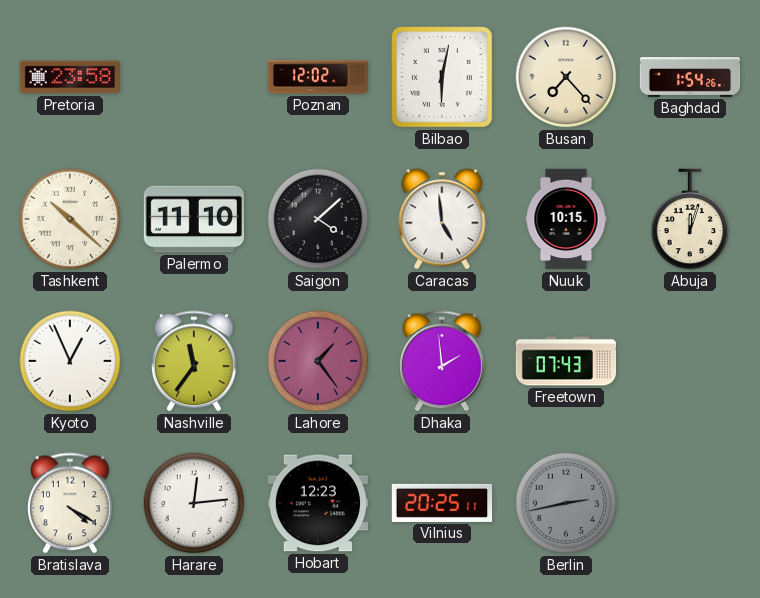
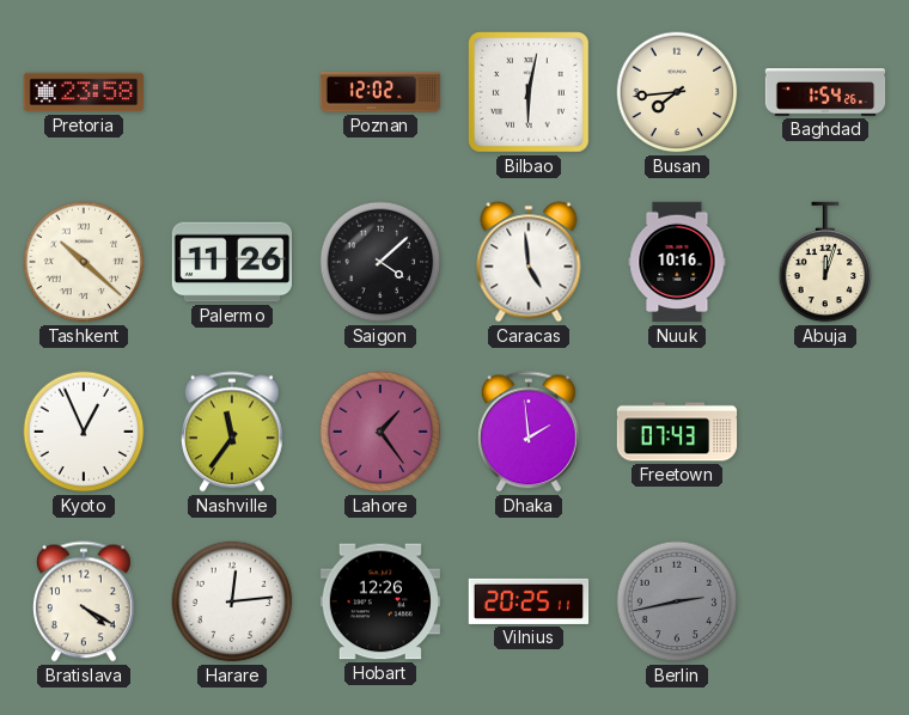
Busan: 7:23 -> 7:44
Palermo: 11:10 -> 11:26
Nuuk: 10:15 -> 10:16
Hobart: 12:23 -> 12:26
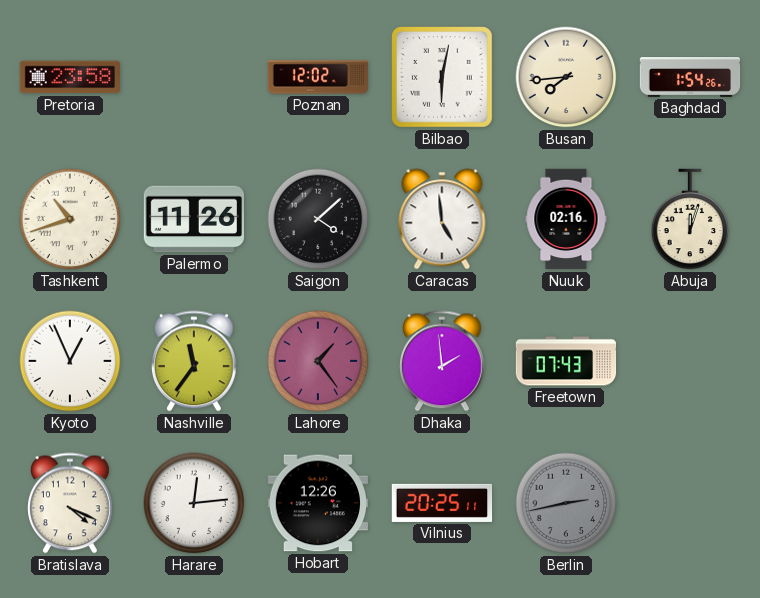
Tashkent: 10:22 -> 10:42
Nuuk: 10:16 -> 02:16
Bratislava: 4:20 -> 4:19
